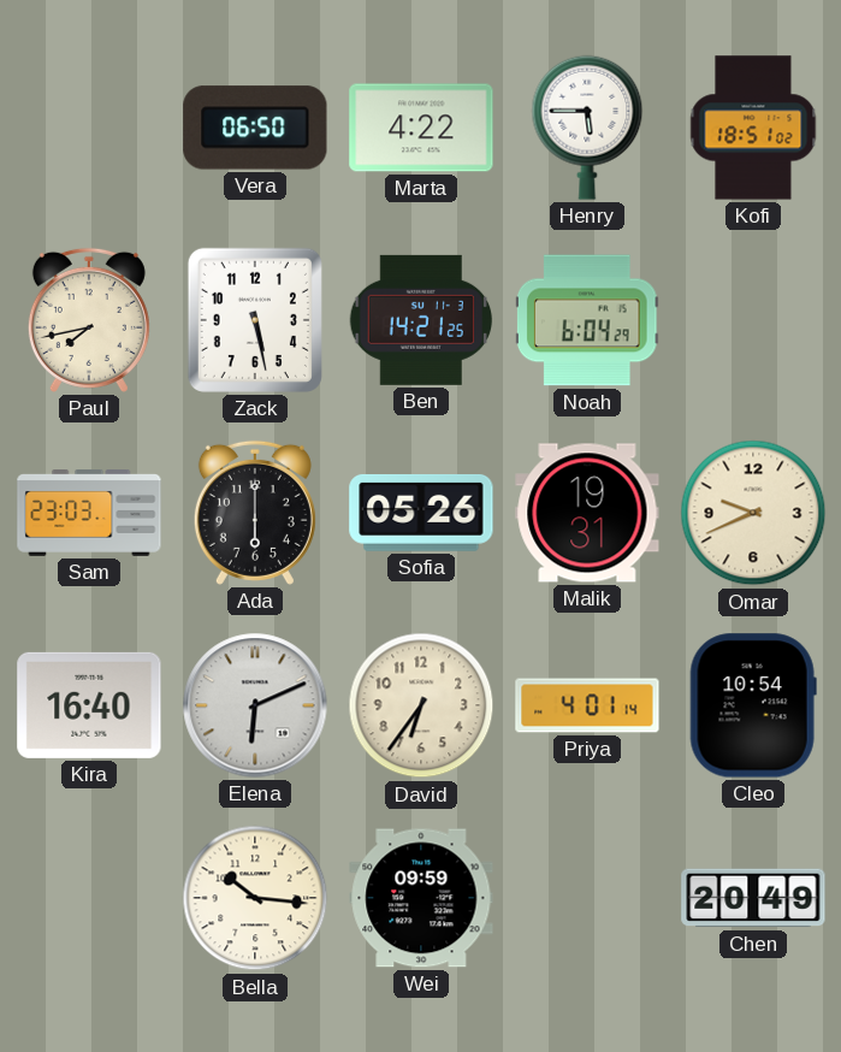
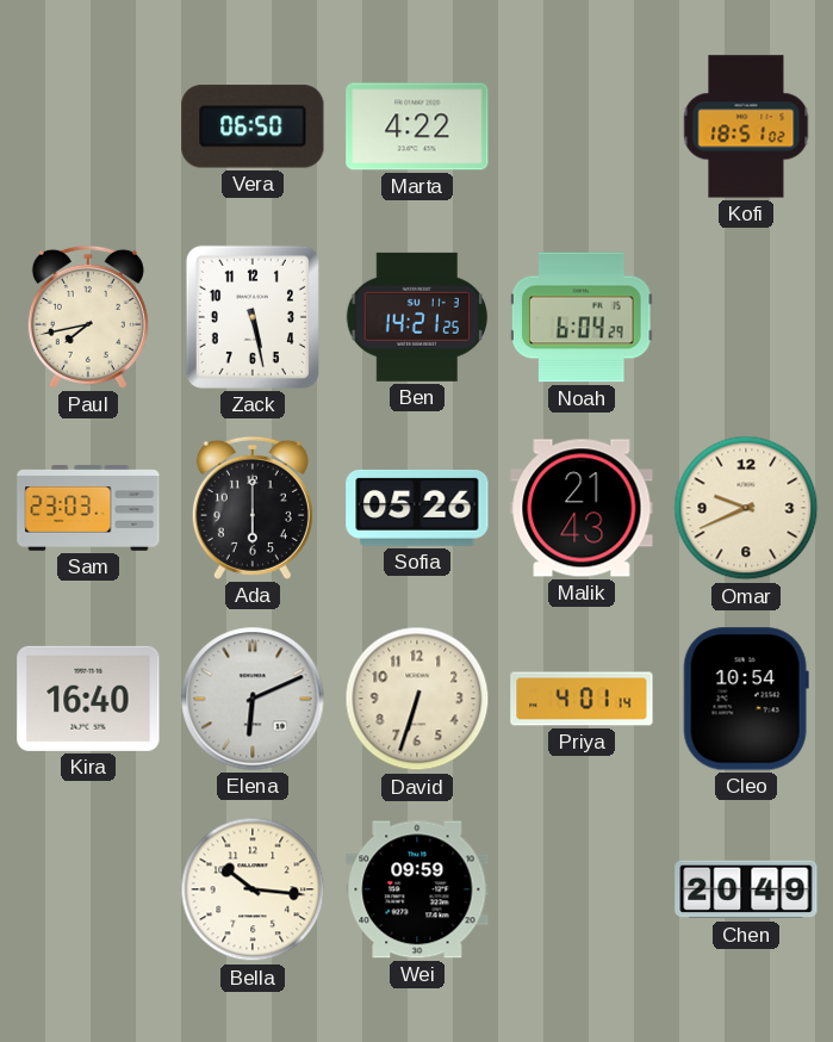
Henry: 5:45 -> none
Malik: 19:31 -> 21:43
David: 6:36 -> 6:33
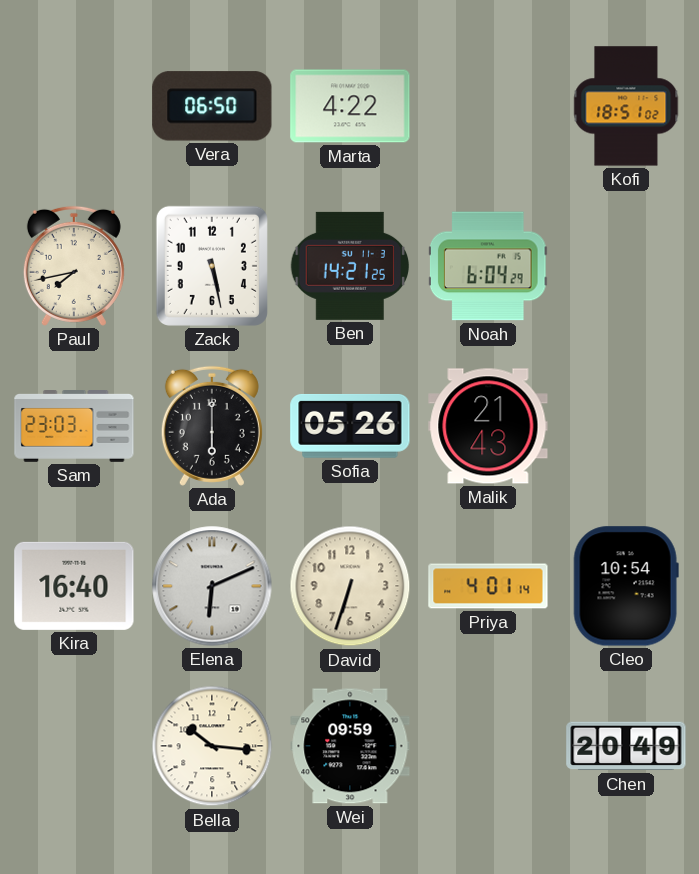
Omar: 9:41 -> none
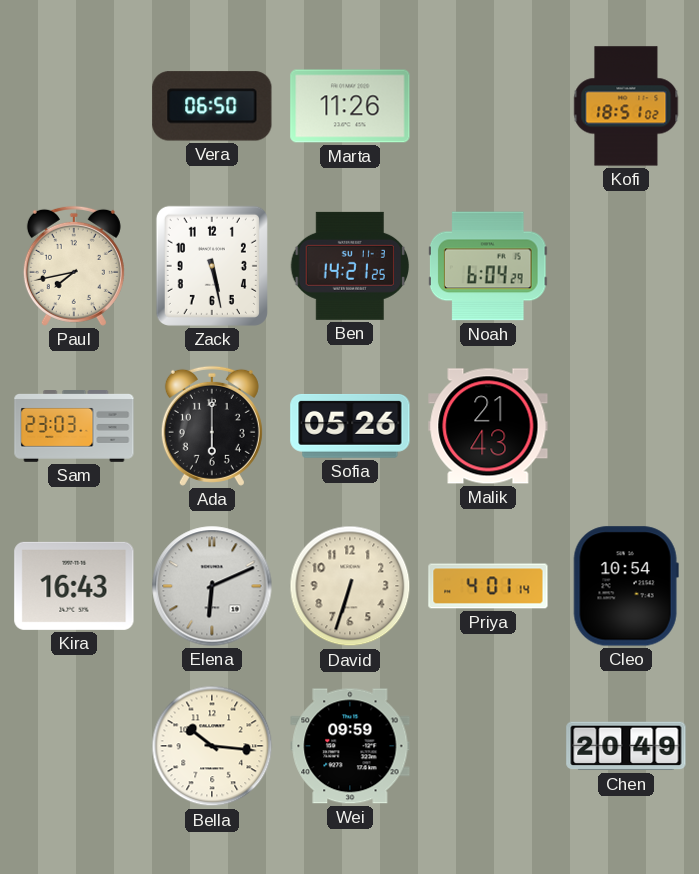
Marta: 4:22 -> 11:26
Kira: 16:40 -> 16:43
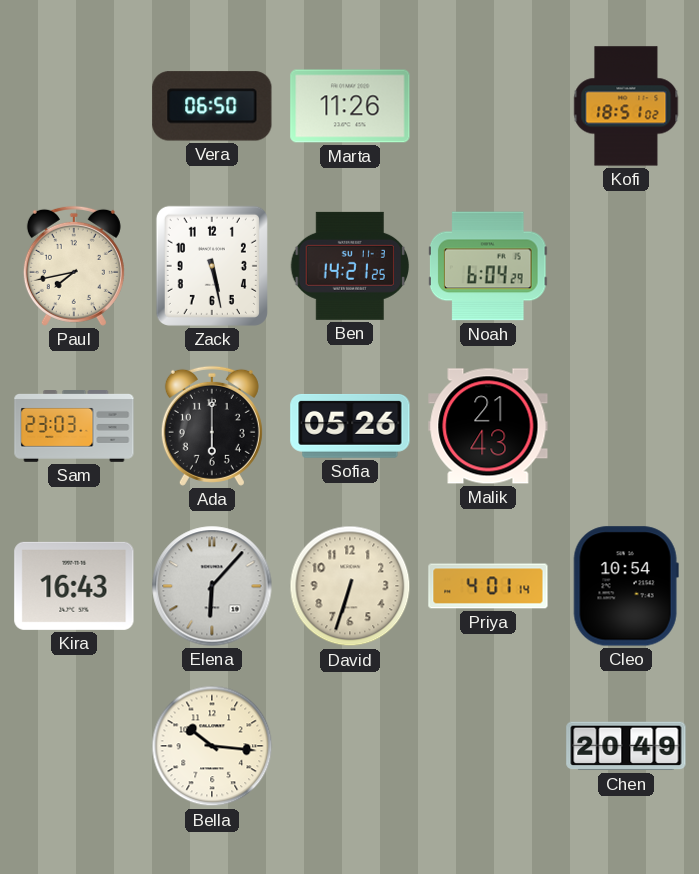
Elena: 6:11 -> 6:07
Wei: 09:59 -> none
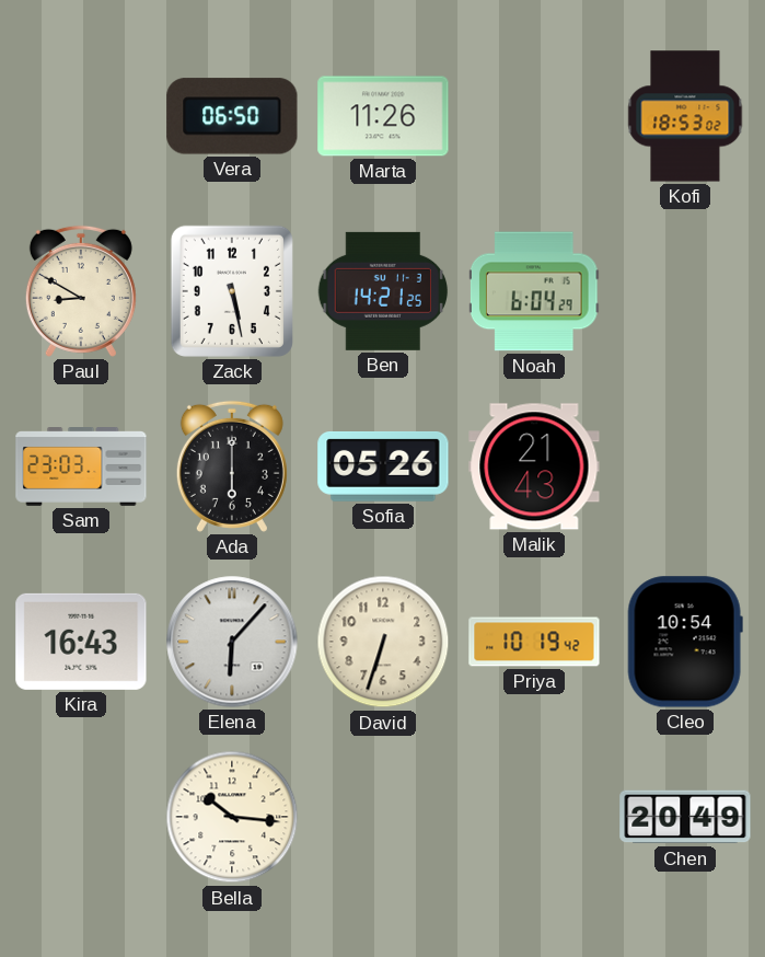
Kofi: 18:51 -> 18:53
Paul: 7:43 -> 8:50
Priya: 4:01 -> 10:19
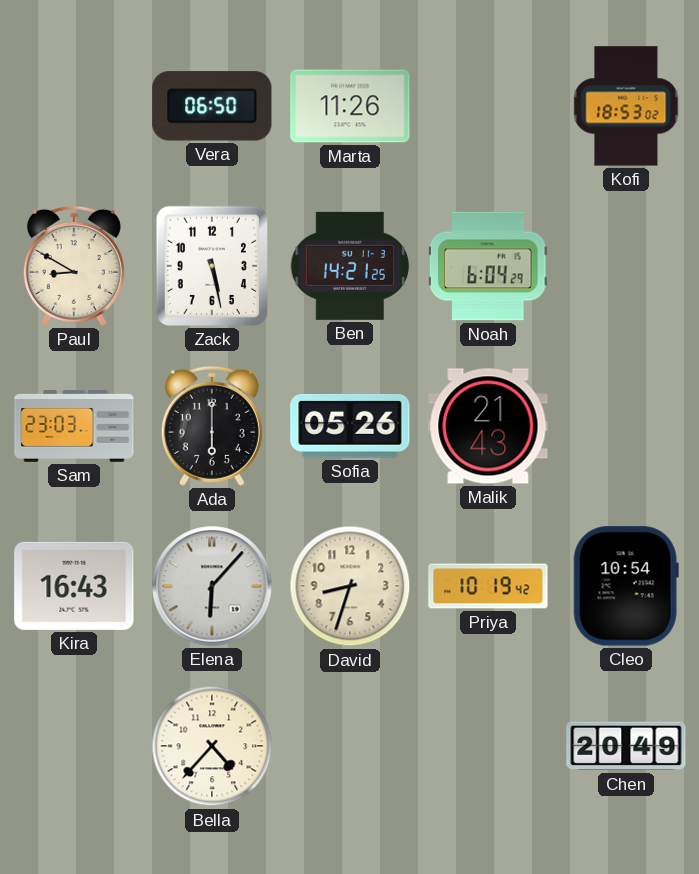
David: 6:33 -> 8:33
Bella: 10:16 -> 4:37
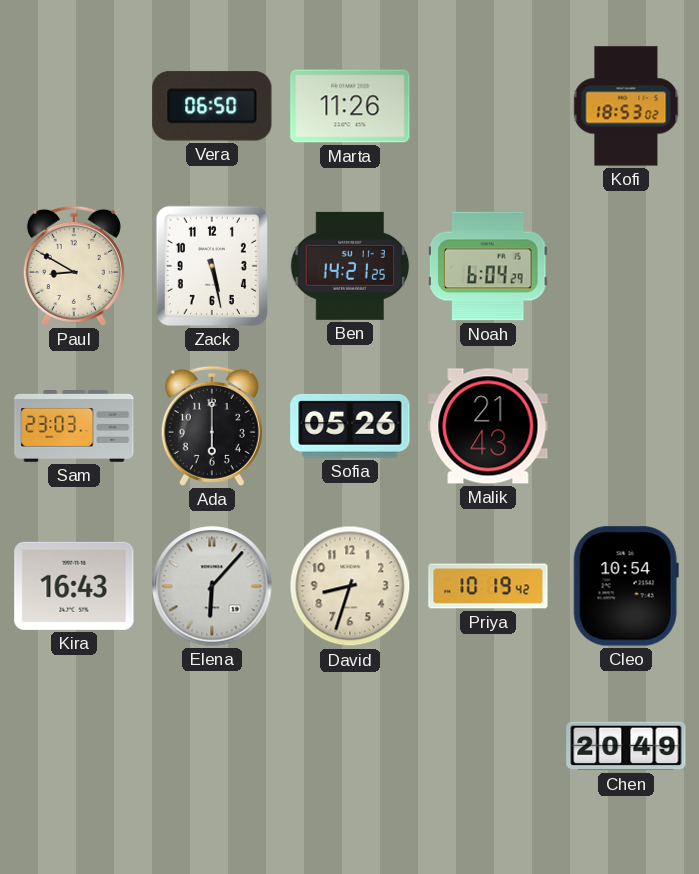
Bella: 4:37 -> none
